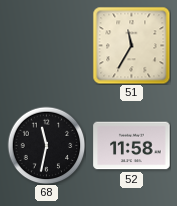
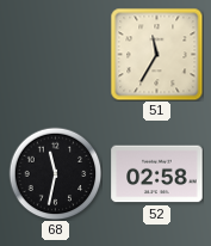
52: 11:58 -> 02:58
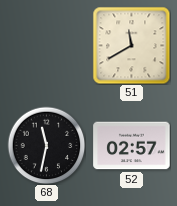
51: 11:35 -> 11:40
52: 02:58 -> 02:57
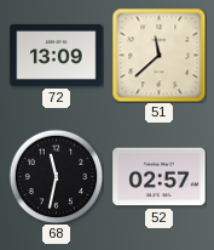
72: none -> 13:09
51: 11:40 -> 11:38
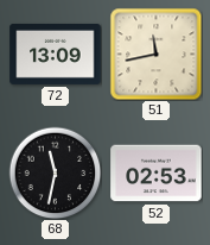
51: 11:38 -> 11:43
52: 02:57 -> 02:53
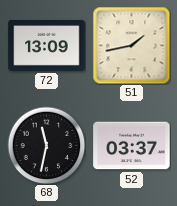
51: 11:43 -> 1:43
52: 02:53 -> 03:37
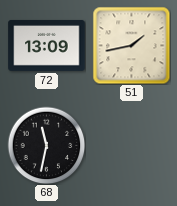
52: 03:37 -> none
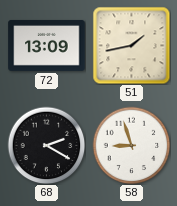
68: 11:32 -> 2:20
58: none -> 8:57
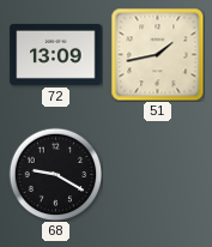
68: 2:20 -> 9:20
58: 8:57 -> none
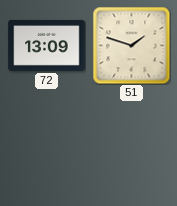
51: 1:43 -> 1:48
68: 9:20 -> none
